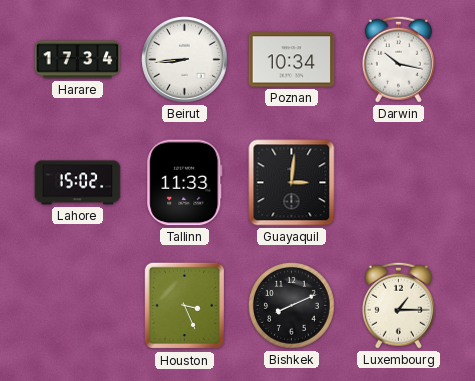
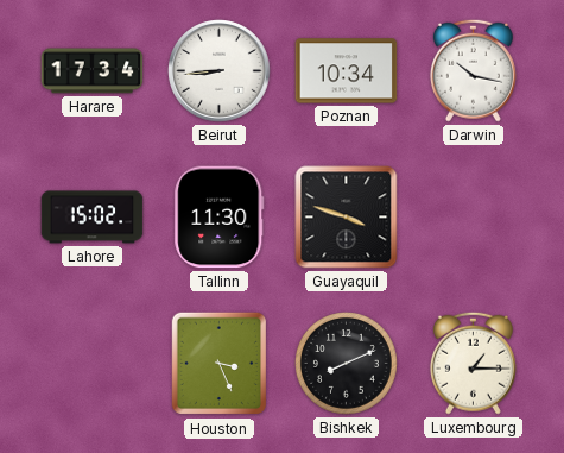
Tallinn: 11:33 -> 11:30
Guayaquil: 3:01 -> 3:48
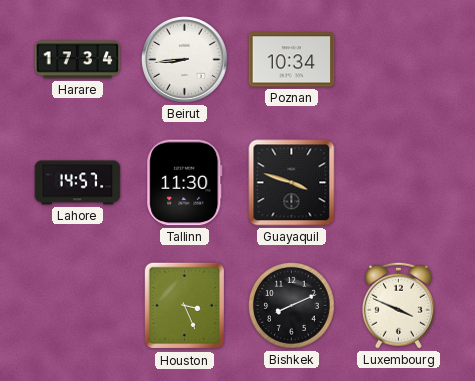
Darwin: 10:17 -> none
Lahore: 15:02 -> 14:57
Luxembourg: 1:15 -> 3:49
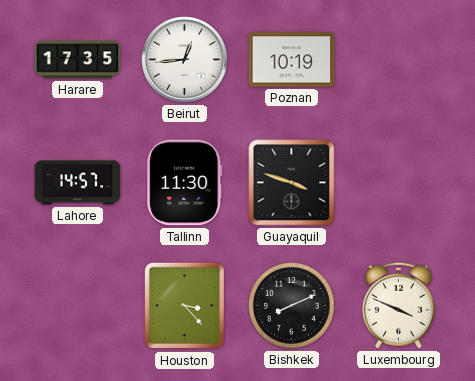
Harare: 17:34 -> 17:35
Beirut: 8:44 -> 12:44
Poznan: 10:34 -> 10:19
Houston: 3:26 -> 3:23
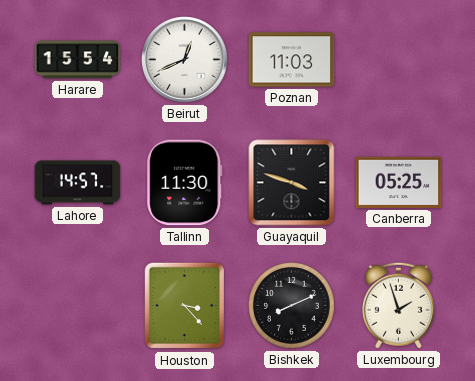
Harare: 17:35 -> 15:54
Beirut: 12:44 -> 12:41
Poznan: 10:19 -> 11:03
Canberra: none -> 05:25
Luxembourg: 3:49 -> 1:57
